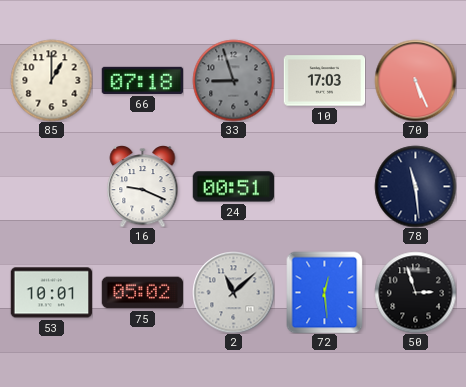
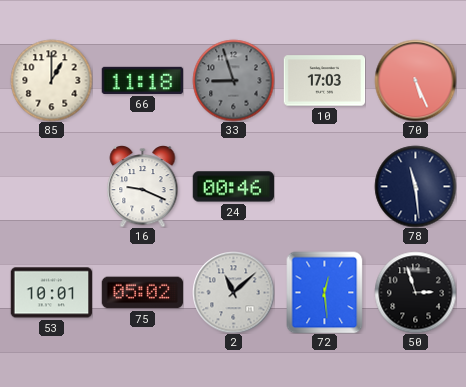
66: 07:18 -> 11:18
24: 00:51 -> 00:46
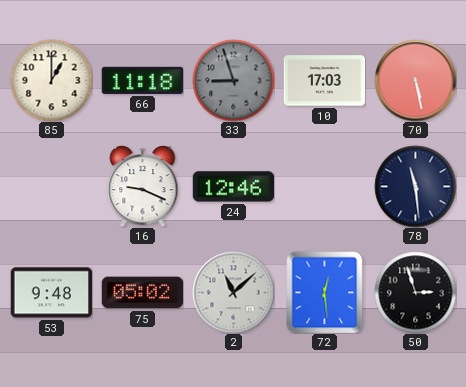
70: 5:26 -> 5:28
24: 00:46 -> 12:46
53: 10:01 -> 9:48
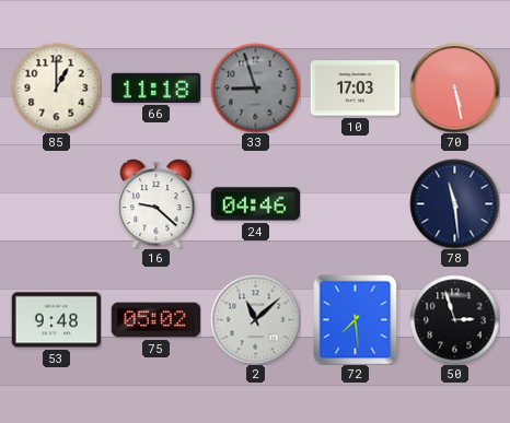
16: 9:19 -> 9:22
24: 12:46 -> 04:46
72: 12:29 -> 7:29
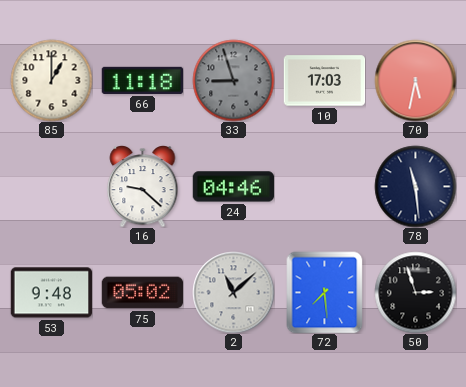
70: 5:28 -> 5:32
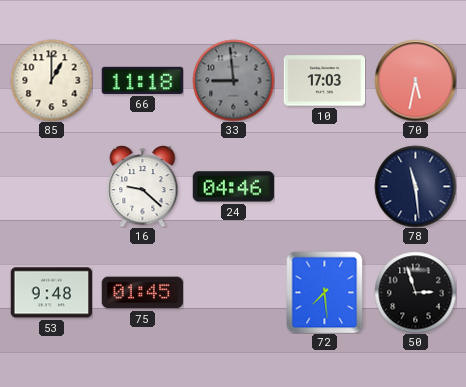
33: 8:57 -> 8:59
75: 05:02 -> 01:45
2: 11:08 -> none
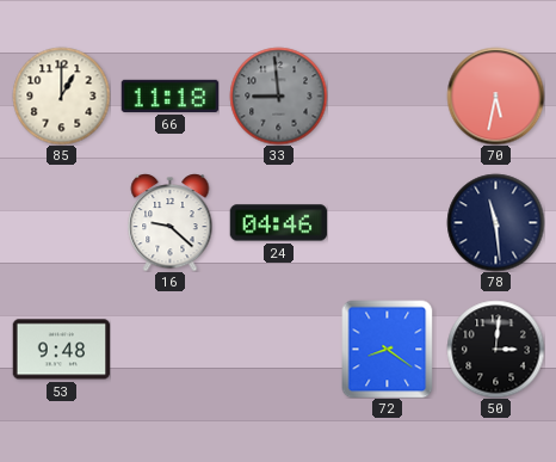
10: 17:03 -> none
75: 01:45 -> none
72: 7:29 -> 8:21
50: 2:57 -> 3:01
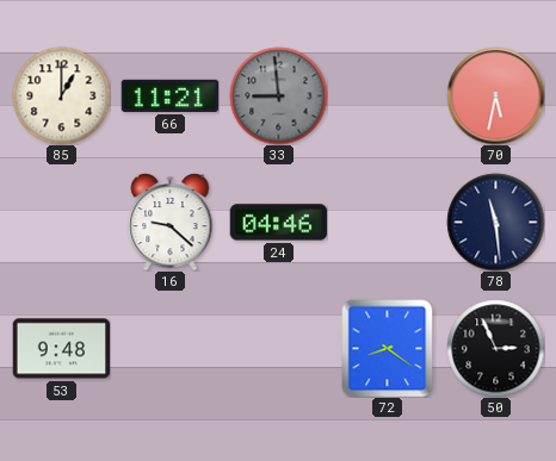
66: 11:18 -> 11:21
50: 3:01 -> 2:56
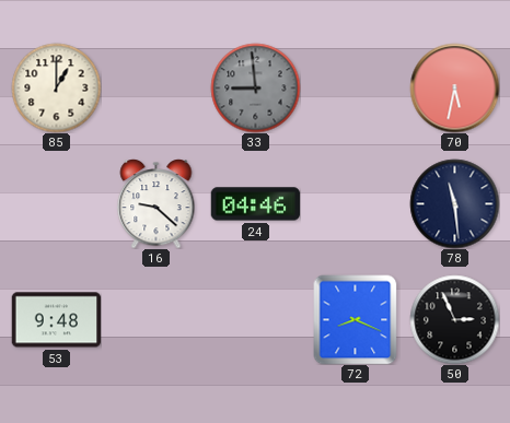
66: 11:21 -> none
72: 8:21 -> 8:19
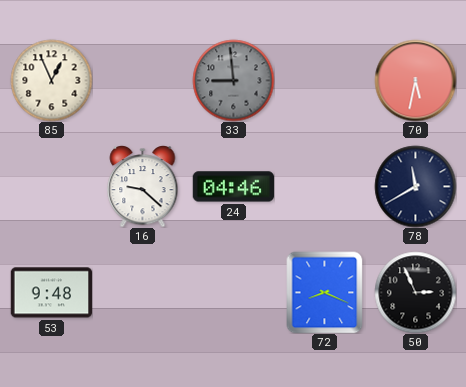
85: 1:00 -> 12:56
78: 11:29 -> 11:40
